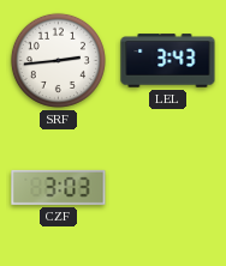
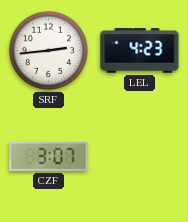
LEL: 3:43 -> 4:23
CZF: 3:03 -> 3:07
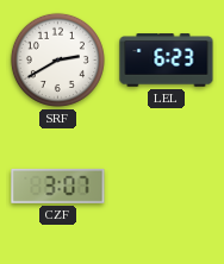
SRF: 2:44 -> 2:40
LEL: 4:23 -> 6:23
